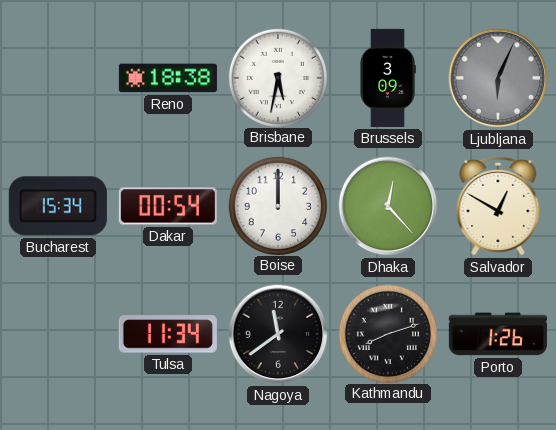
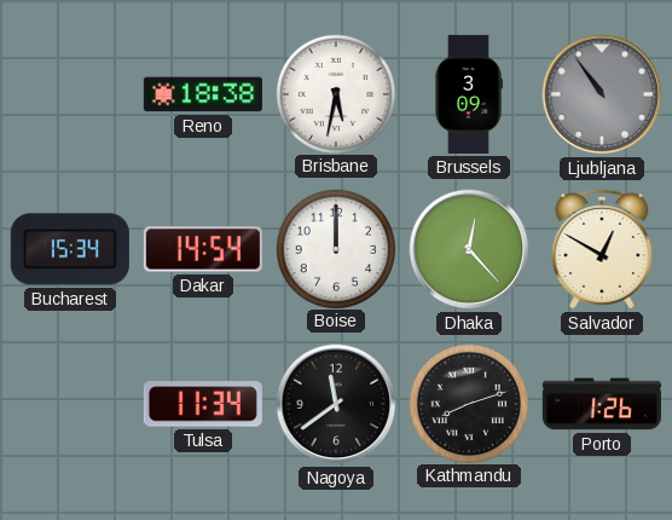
Ljubljana: 6:04 -> 10:54
Dakar: 00:54 -> 14:54
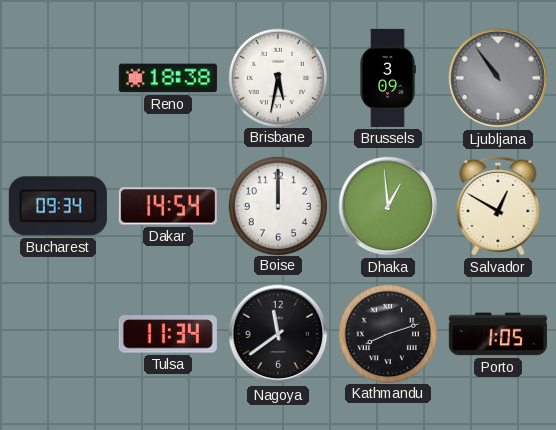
Bucharest: 15:34 -> 09:34
Dhaka: 12:23 -> 12:59
Porto: 1:26 -> 1:05
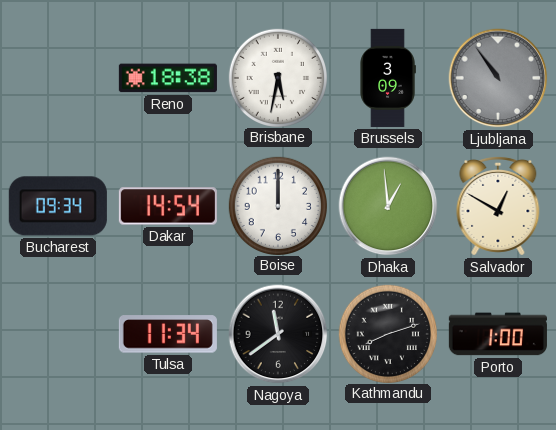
Porto: 1:05 -> 1:00
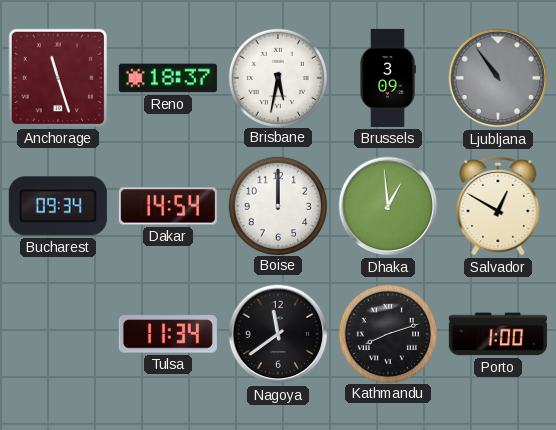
Anchorage: none -> 11:27
Reno: 18:38 -> 18:37
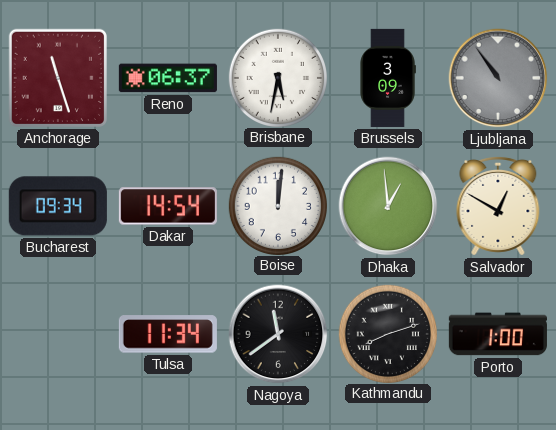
Reno: 18:37 -> 06:37
Boise: 12:00 -> 12:01
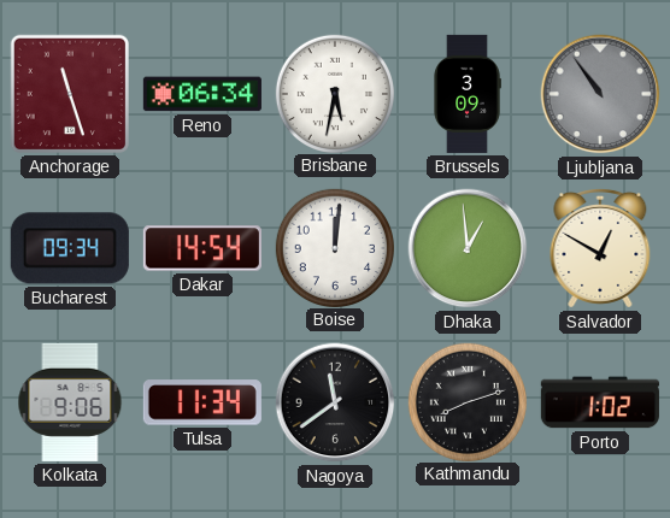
Reno: 06:37 -> 06:34
Kolkata: none -> 9:06
Porto: 1:00 -> 1:02
